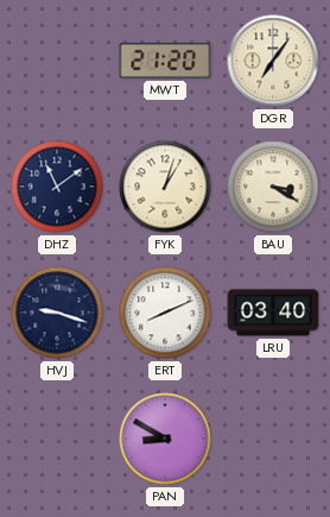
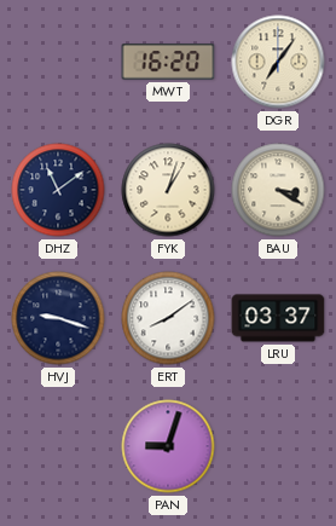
MWT: 21:20 -> 16:20
ERT: 8:11 -> 8:09
LRU: 03:40 -> 03:37
PAN: 8:50 -> 9:03
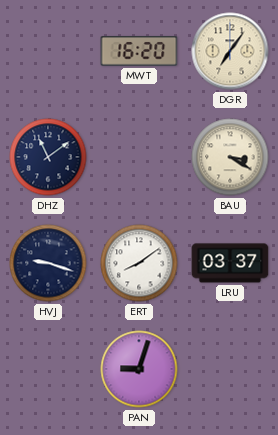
FYK: 1:03 -> none
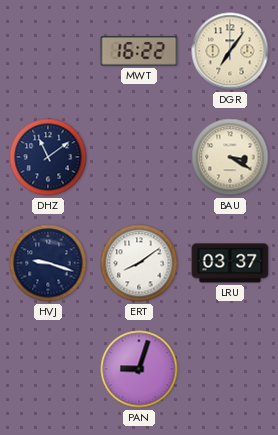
MWT: 16:20 -> 16:22
